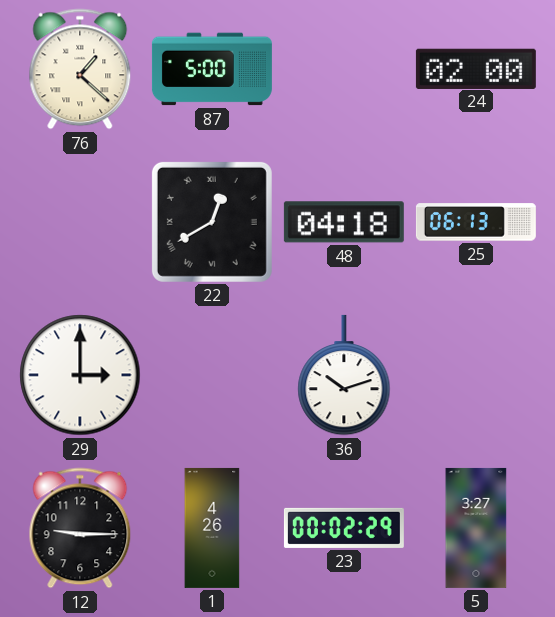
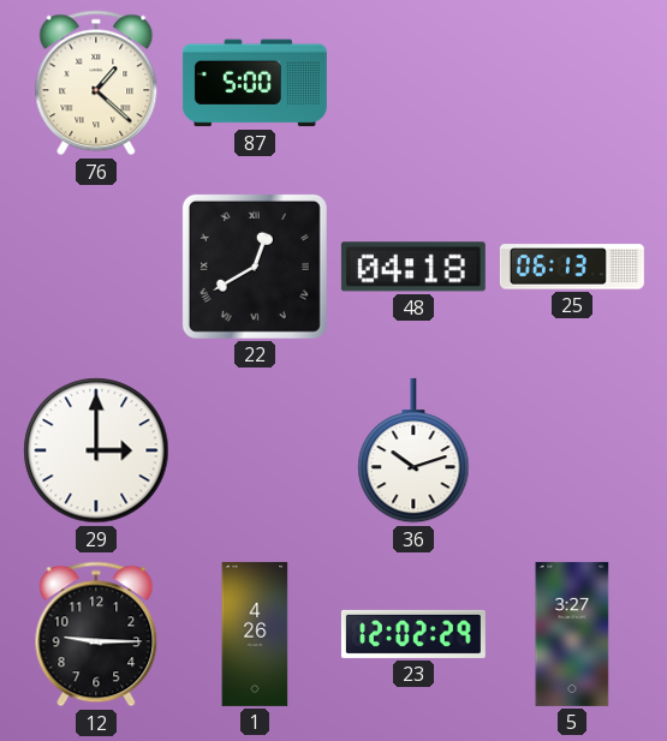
24: 02:00 -> none
23: 00:02 -> 12:02
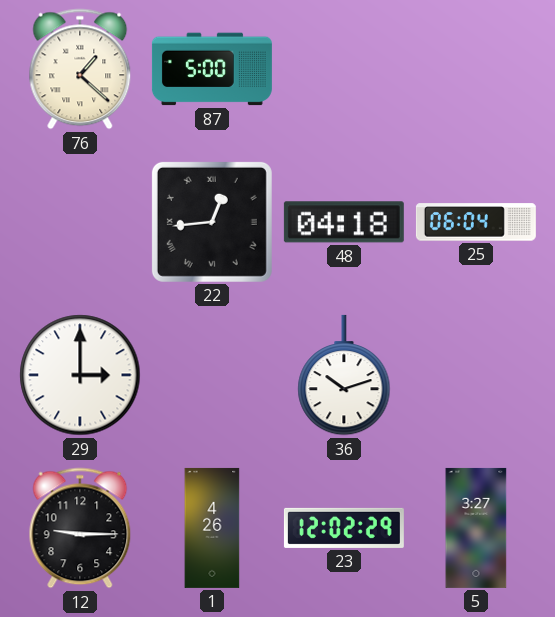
22: 12:40 -> 12:44
25: 06:13 -> 06:04
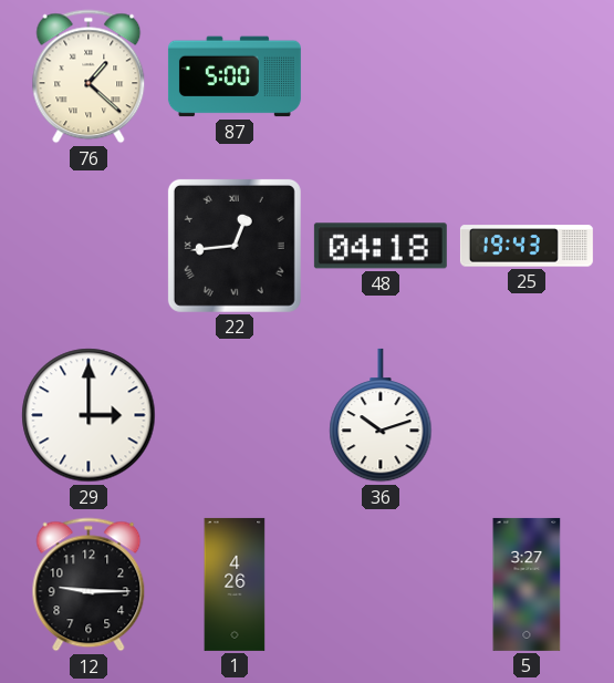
25: 06:04 -> 19:43
23: 12:02 -> none
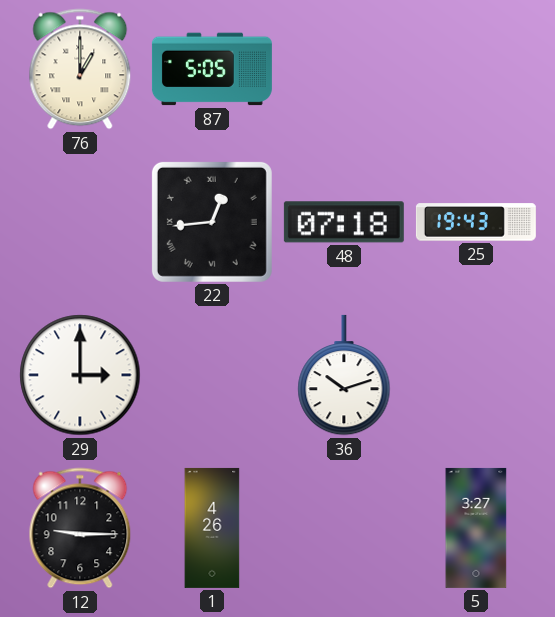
76: 1:22 -> 1:00
87: 5:00 -> 5:05
48: 04:18 -> 07:18
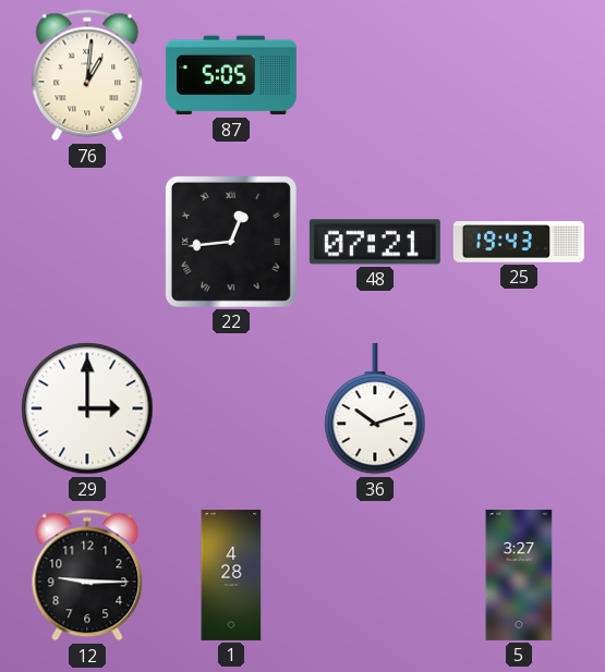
76: 1:00 -> 1:01
48: 07:18 -> 07:21
1: 4:26 -> 4:28
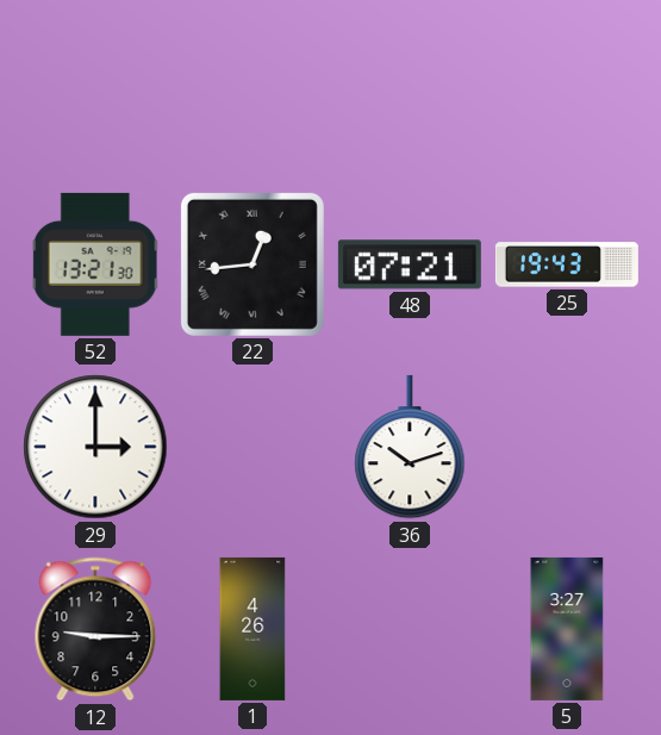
76: 1:01 -> none
87: 5:05 -> none
52: none -> 13:21
1: 4:28 -> 4:26
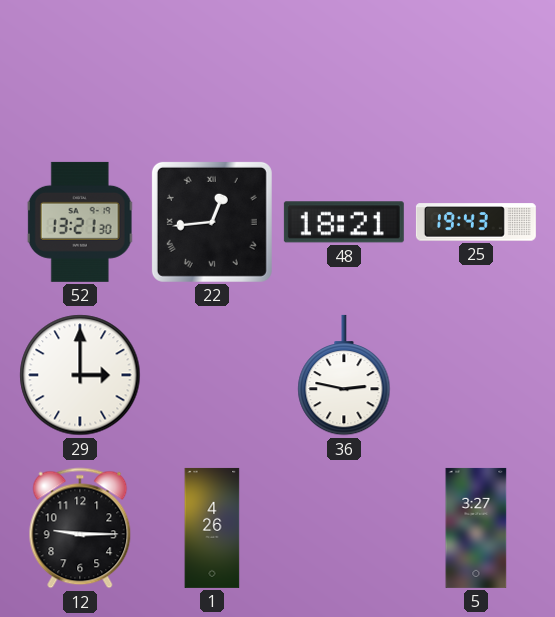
48: 07:21 -> 18:21
36: 10:12 -> 2:47
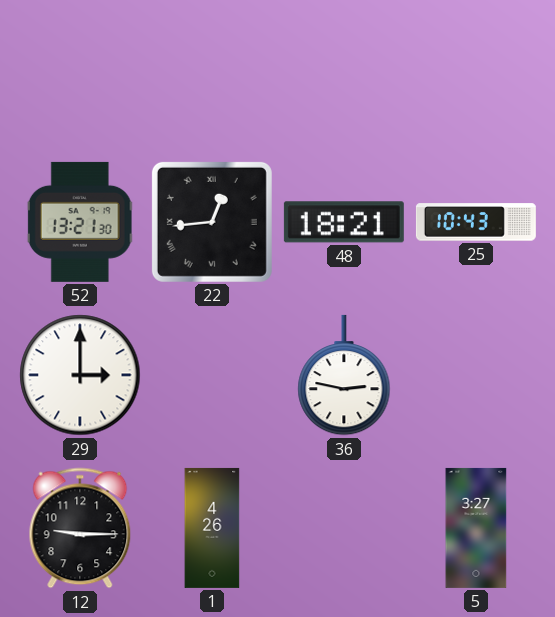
25: 19:43 -> 10:43
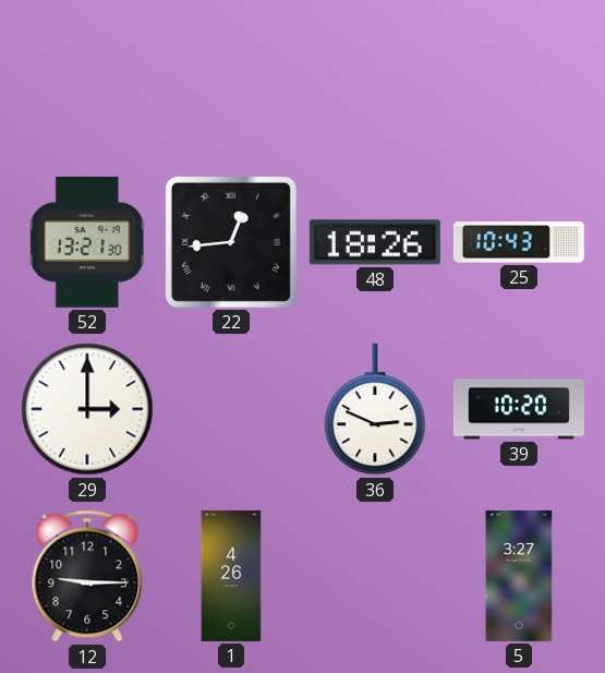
48: 18:21 -> 18:26
36: 2:47 -> 2:49
39: none -> 10:20
